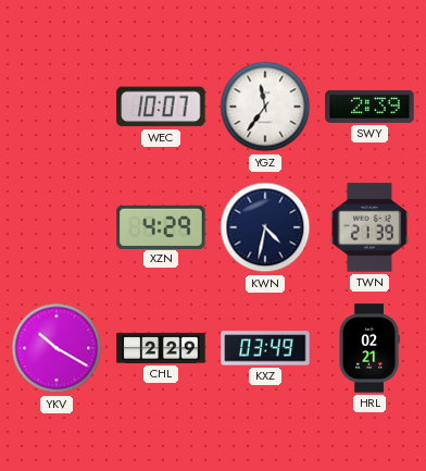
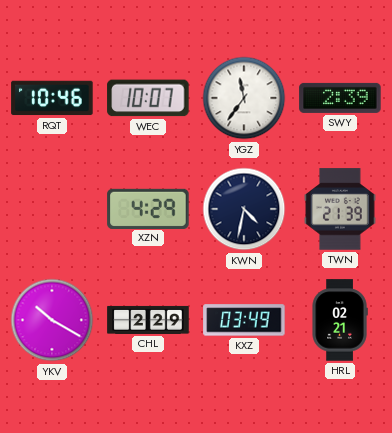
RQT: none -> 10:46
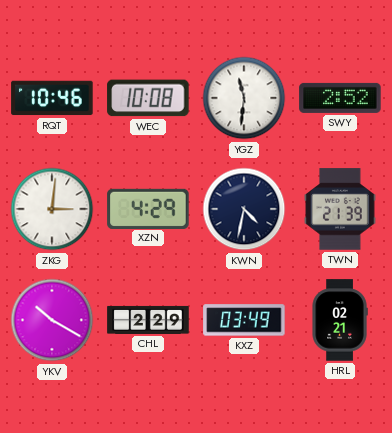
WEC: 10:07 -> 10:08
YGZ: 11:36 -> 11:31
SWY: 2:39 -> 2:52
ZKG: none -> 3:01
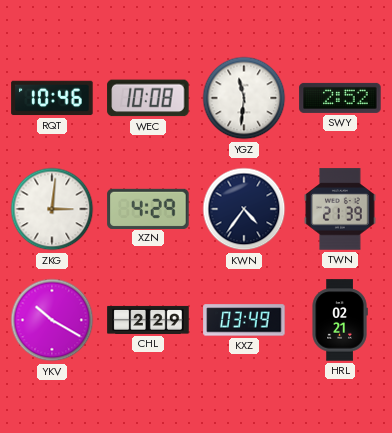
KWN: 4:32 -> 4:36
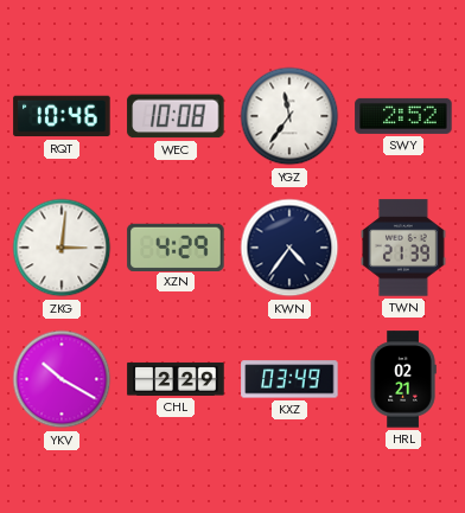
YGZ: 11:31 -> 11:36
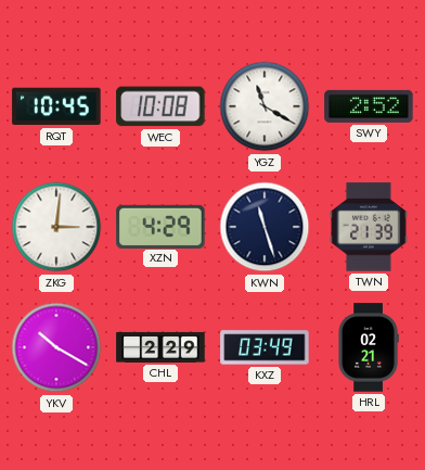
RQT: 10:46 -> 10:45
YGZ: 11:36 -> 11:20
KWN: 4:36 -> 11:27
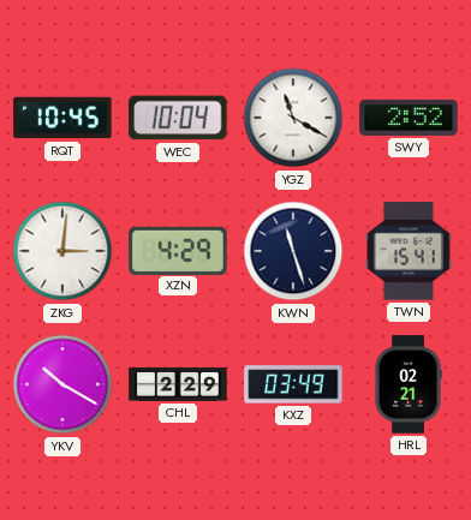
WEC: 10:08 -> 10:04
TWN: 21:39 -> 15:41
